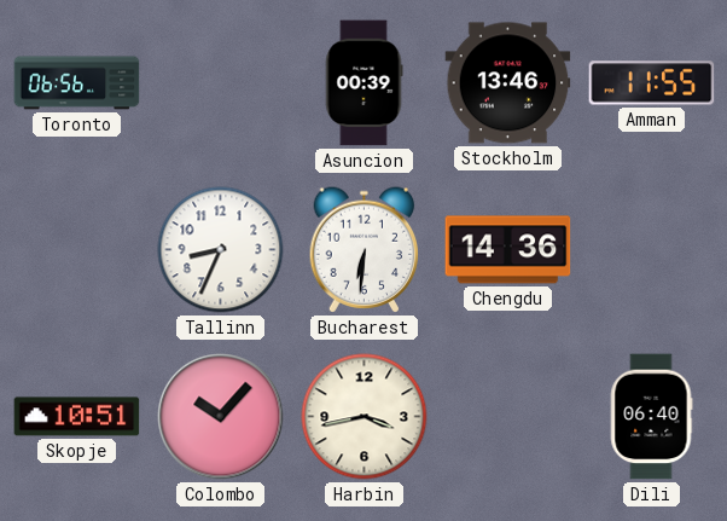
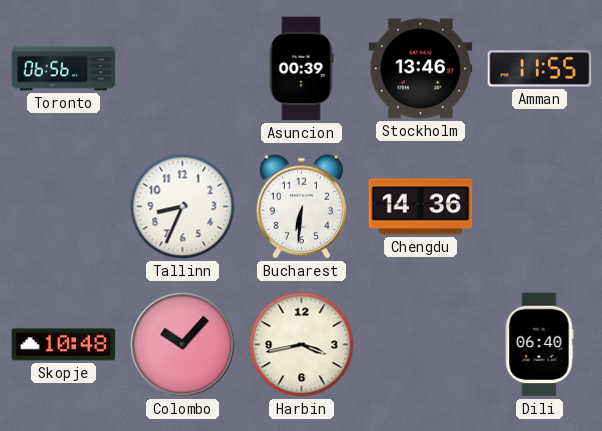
Skopje: 10:51 -> 10:48
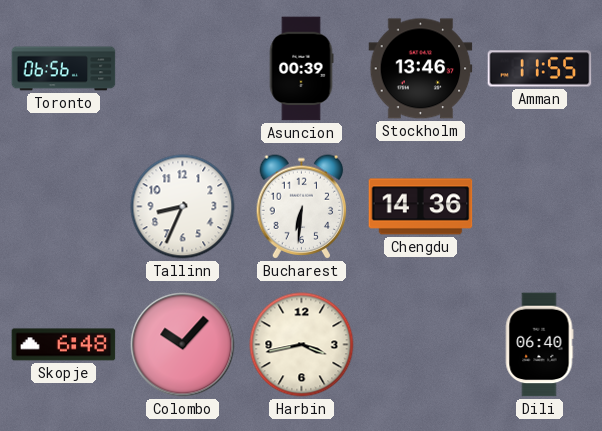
Skopje: 10:48 -> 6:48
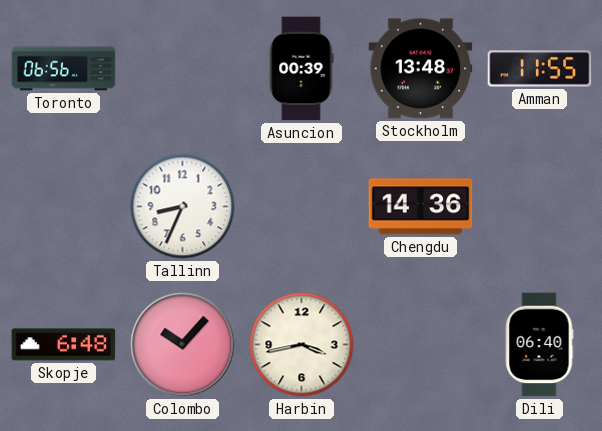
Stockholm: 13:46 -> 13:48
Bucharest: 6:31 -> none
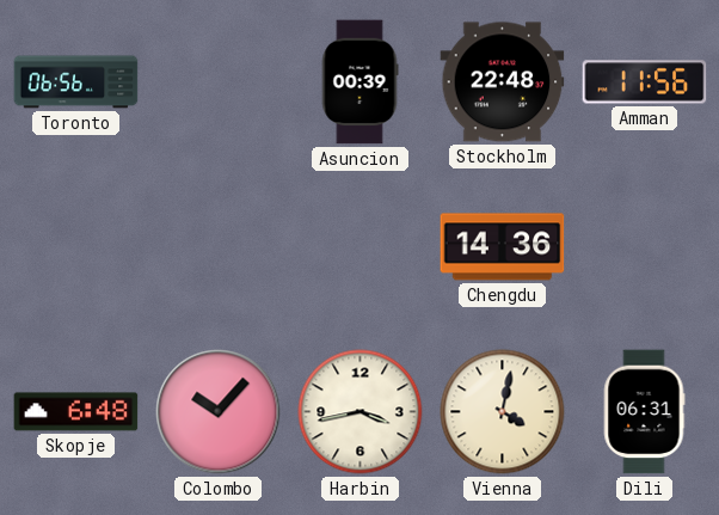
Stockholm: 13:48 -> 22:48
Amman: 11:55 -> 11:56
Tallinn: 8:34 -> none
Vienna: none -> 4:02
Dili: 06:40 -> 06:31
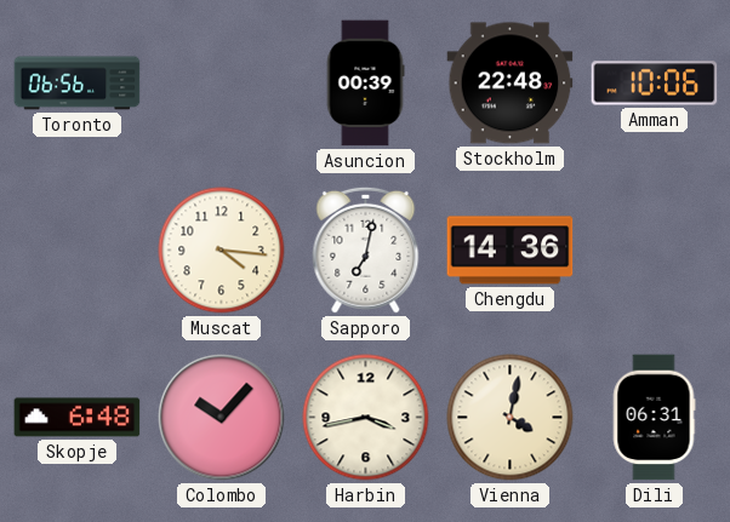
Amman: 11:56 -> 10:06
Muscat: none -> 4:16
Sapporo: none -> 7:02
